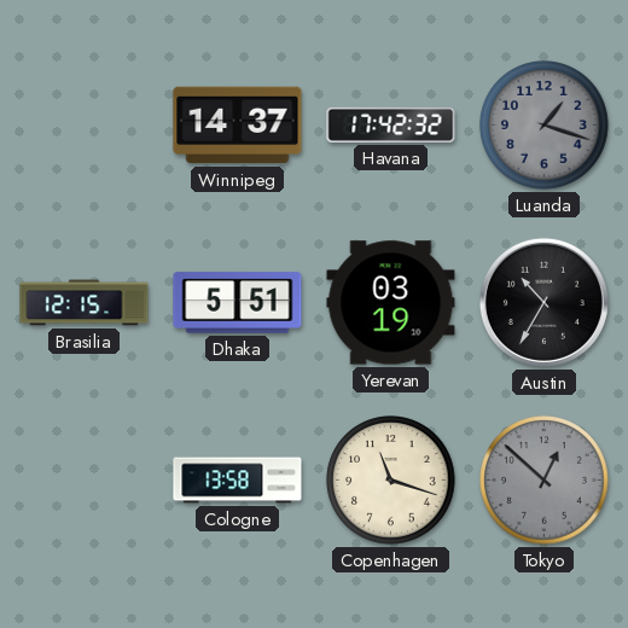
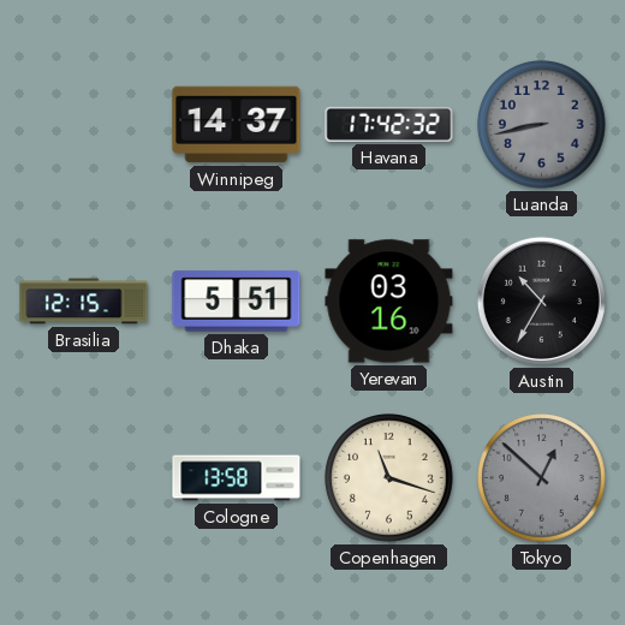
Luanda: 1:18 -> 8:43
Yerevan: 03:19 -> 03:16
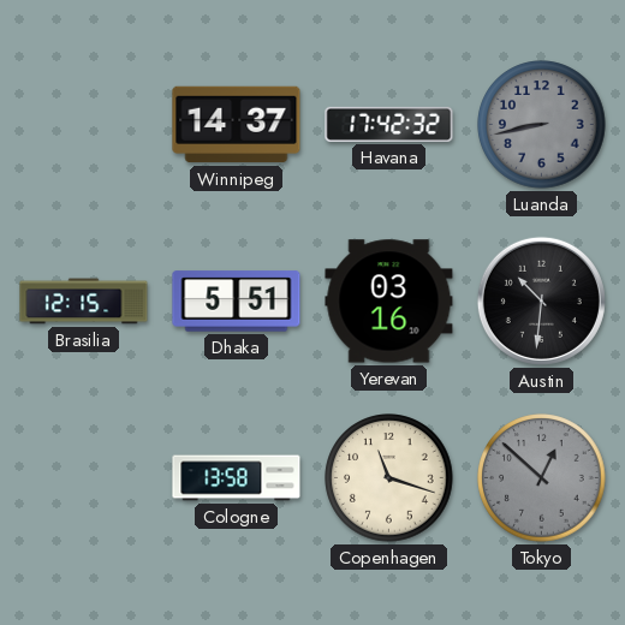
Austin: 10:35 -> 10:31
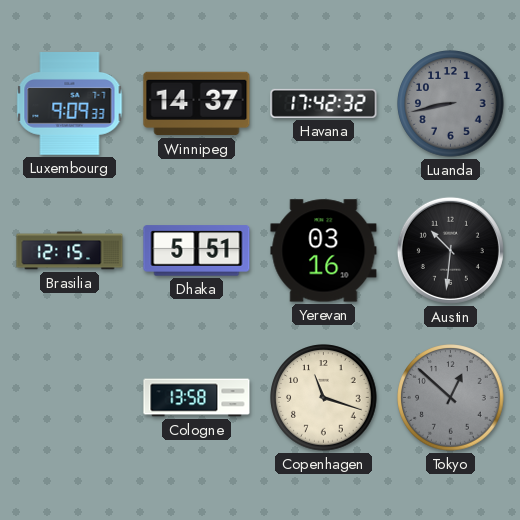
Luxembourg: none -> 9:09
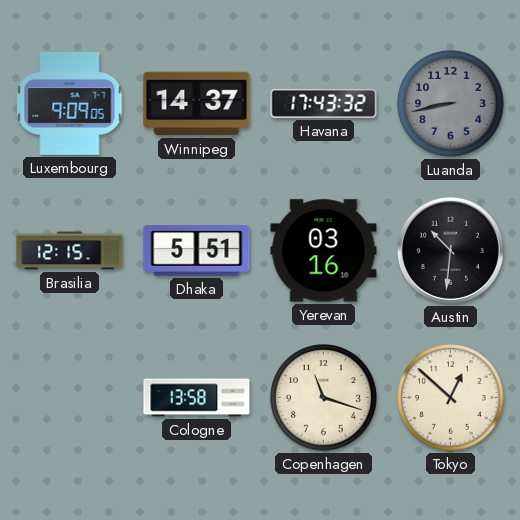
Luxembourg: 9:09:33 -> 9:09:05
Havana: 17:42 -> 17:43
Tokyo dial: grey -> cream
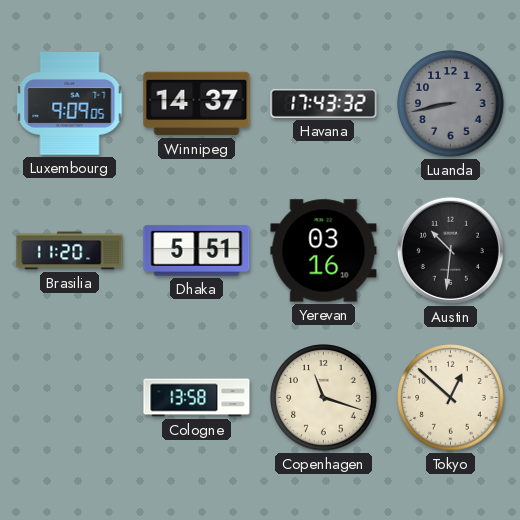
Brasilia: 12:15 -> 11:20
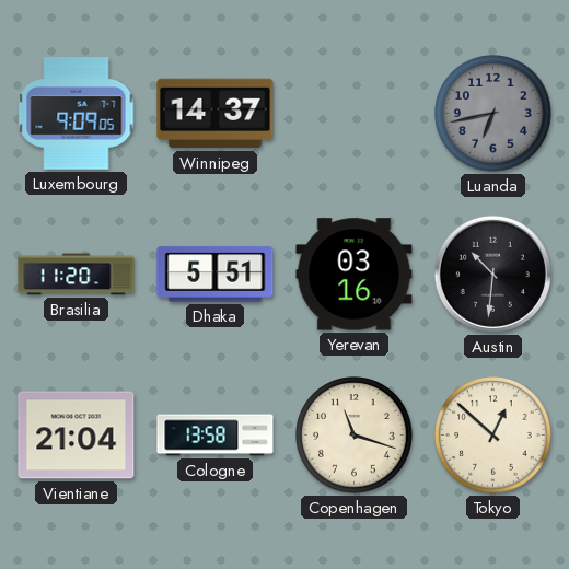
Havana: 17:43 -> none
Luanda: 8:43 -> 6:43
Vientiane: none -> 21:04
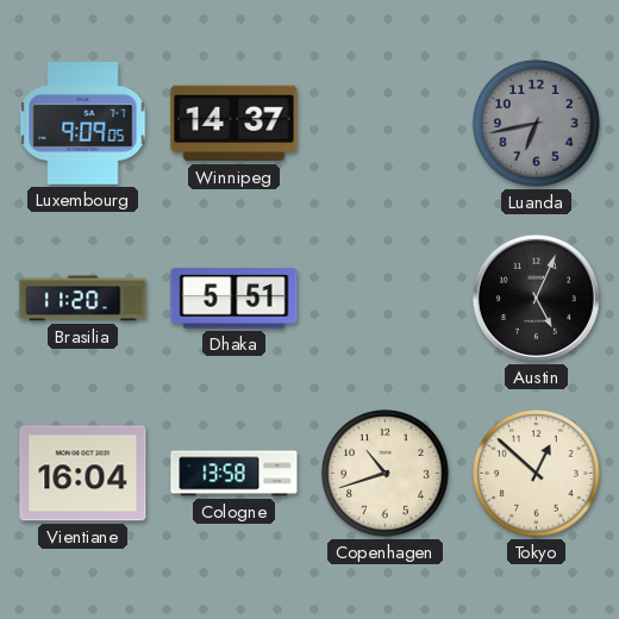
Yerevan: 03:16 -> none
Austin: 10:31 -> 5:04
Vientiane: 21:04 -> 16:04
Copenhagen: 11:18 -> 10:42
